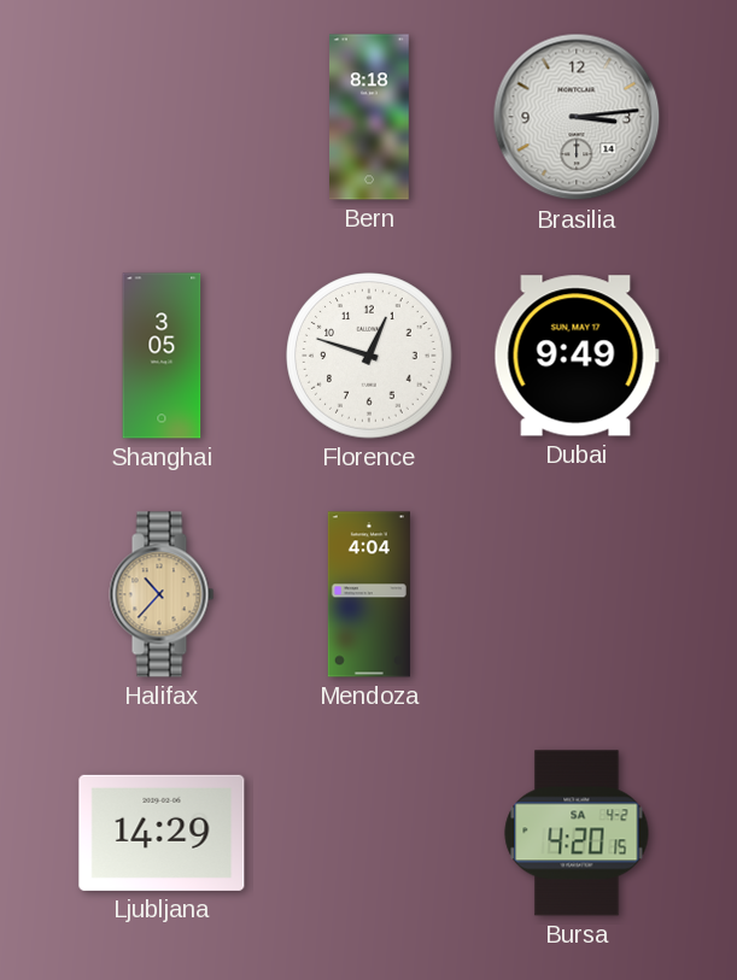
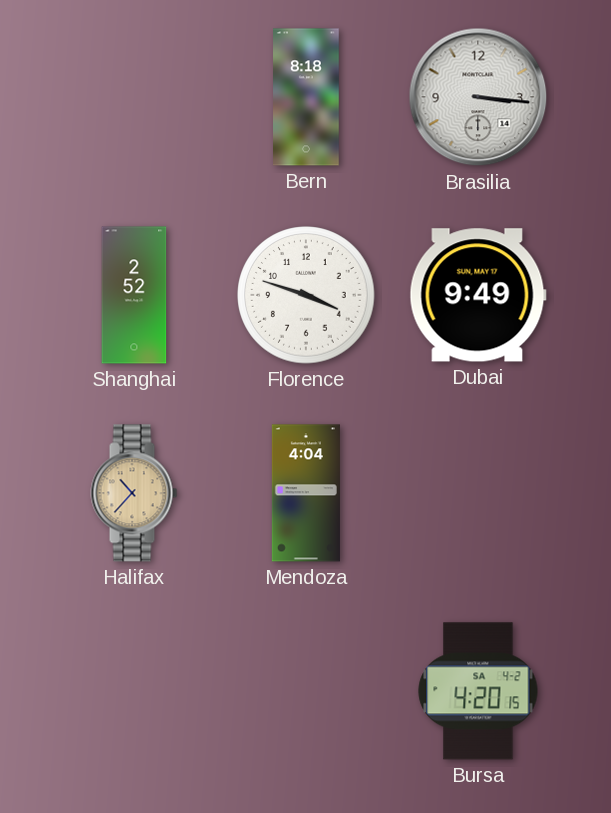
Brasilia: 3:14 -> 3:16
Shanghai: 3:05 -> 2:52
Florence: 12:48 -> 3:48
Ljubljana: 14:29 -> none
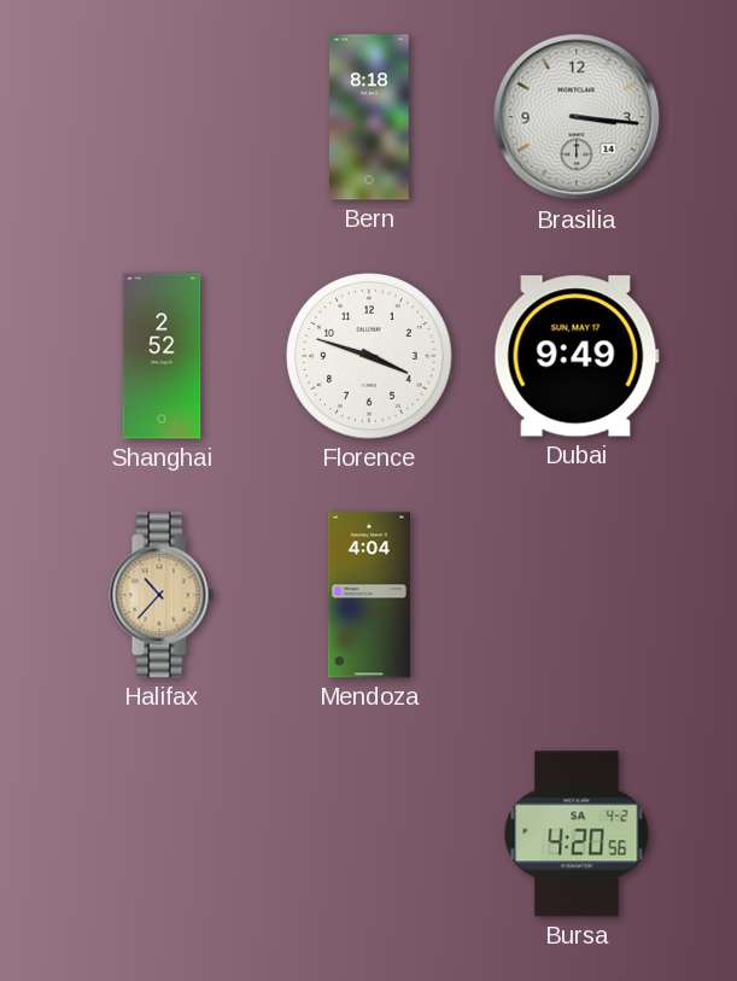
Bursa: 4:20:15 -> 4:20:56
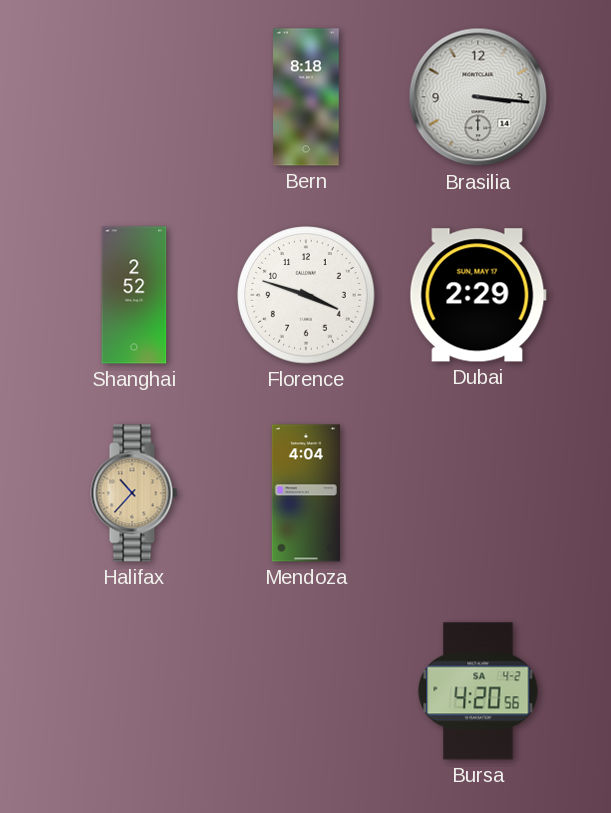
Dubai: 9:49 -> 2:29
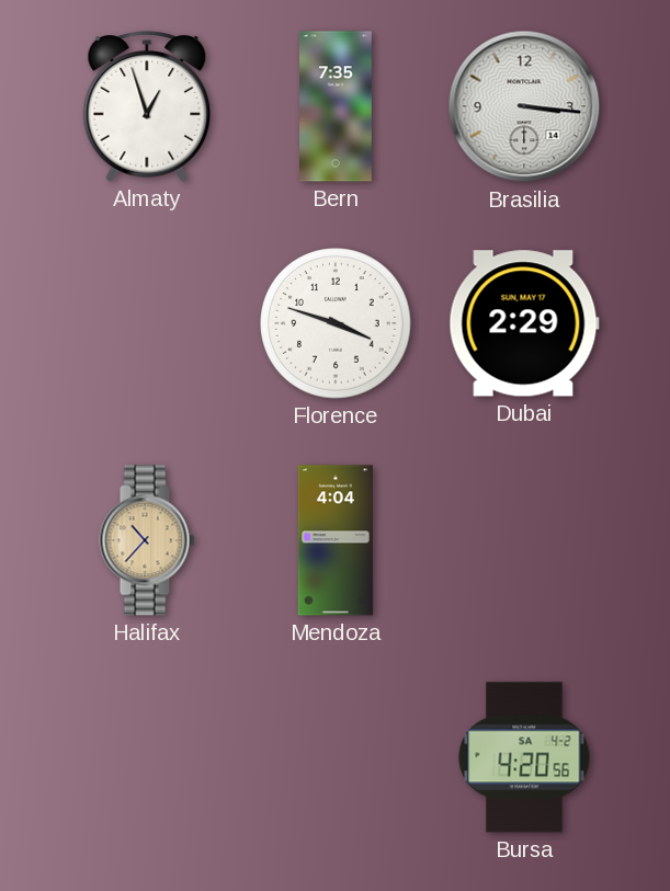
Almaty: none -> 12:57
Bern: 8:18 -> 7:35
Shanghai: 2:52 -> none
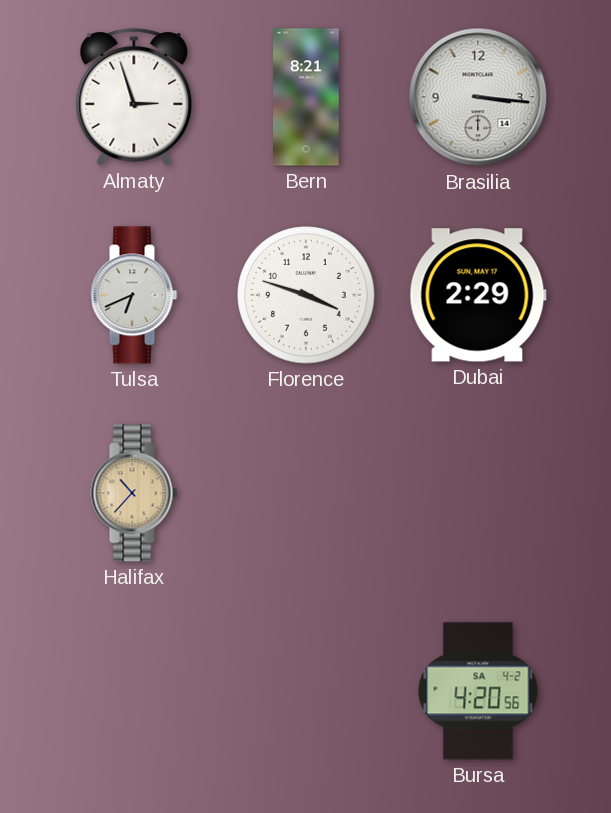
Almaty: 12:57 -> 2:57
Bern: 7:35 -> 8:21
Tulsa: none -> 6:41
Mendoza: 4:04 -> none
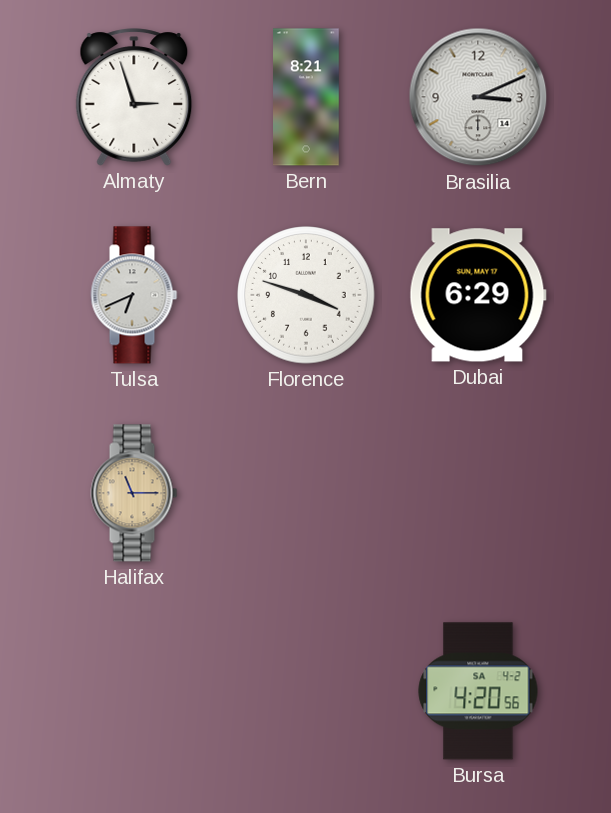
Brasilia: 3:16 -> 3:11
Dubai: 2:29 -> 6:29
Halifax: 10:37 -> 11:15
